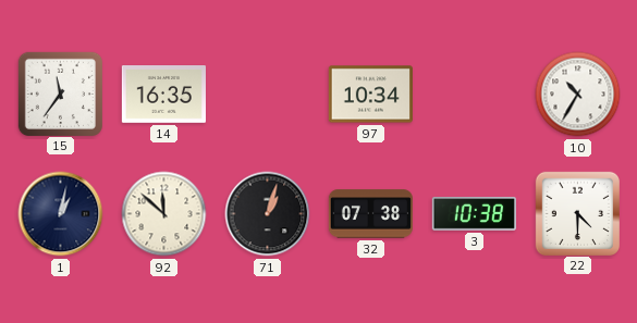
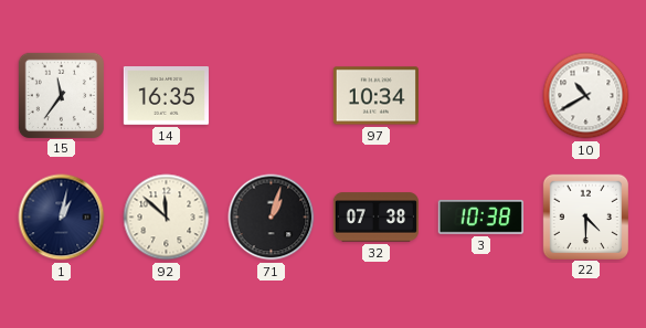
10: 10:35 -> 10:40
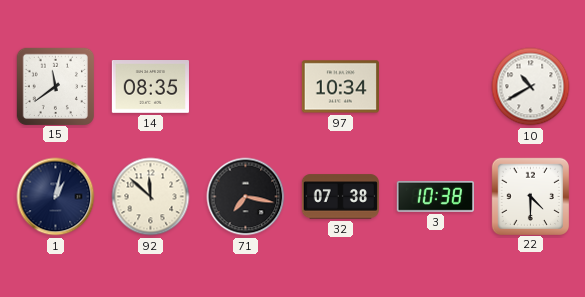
15: 11:36 -> 11:39
14: 16:35 -> 08:35
71: 1:03 -> 7:17
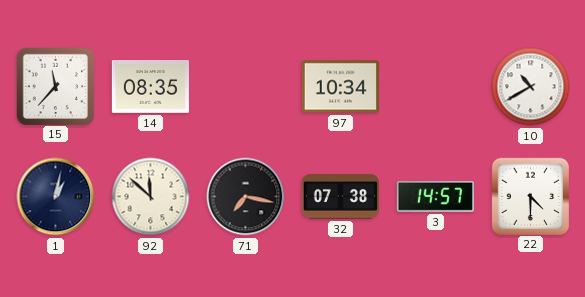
15: 11:39 -> 11:37
3: 10:38 -> 14:57
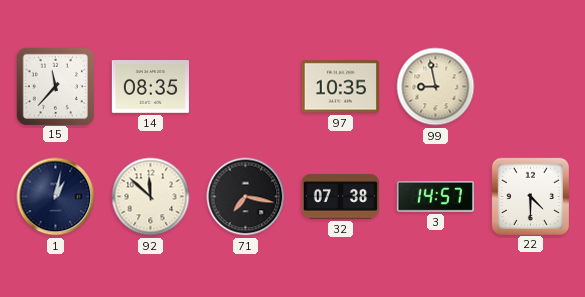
97: 10:34 -> 10:35
99: none -> 8:58
10: 10:40 -> none
